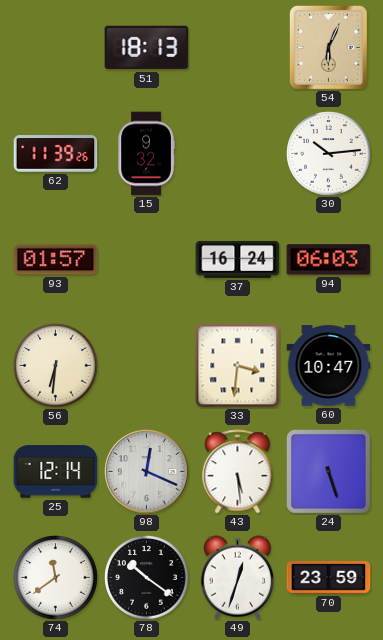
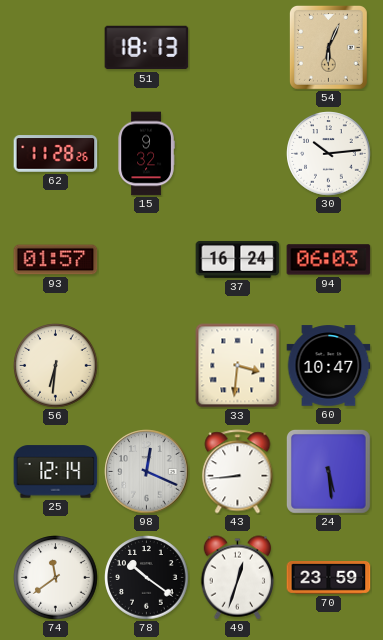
62: 11:39 -> 11:28
43: 5:29 -> 8:44
24: 5:27 -> 5:29
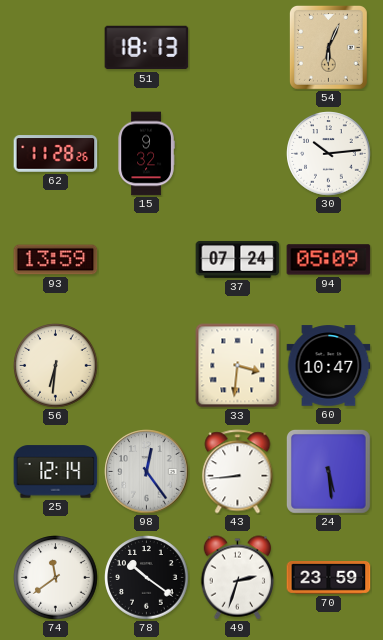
93: 01:57 -> 13:59
37: 16:24 -> 07:24
94: 06:03 -> 05:09
98: 12:19 -> 12:24
49: 12:33 -> 2:33
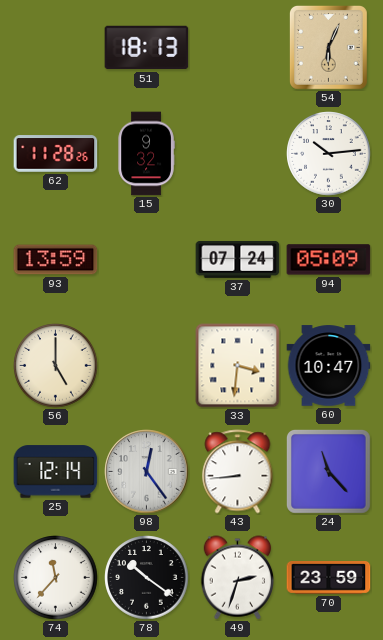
56: 6:31 -> 5:00
24: 5:29 -> 11:23
74: 11:39 -> 11:37
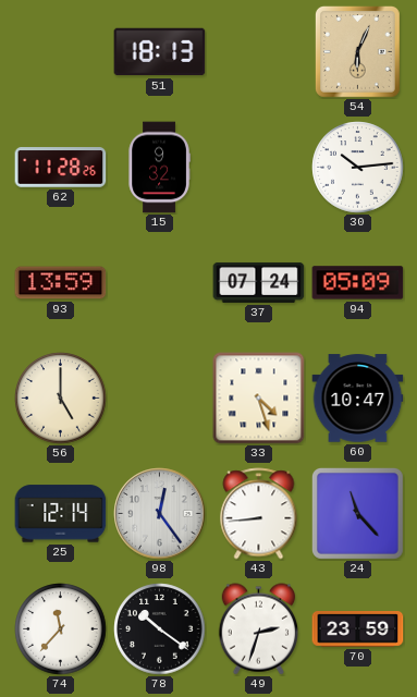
33: 3:31 -> 4:27
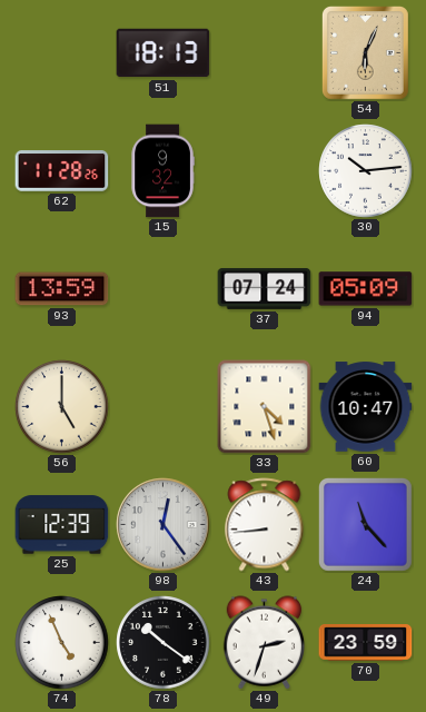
25: 12:14 -> 12:39
74: 11:37 -> 4:56
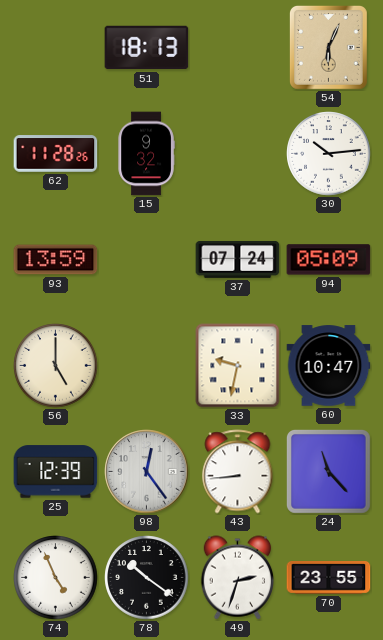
33: 4:27 -> 9:32
70: 23:59 -> 23:55
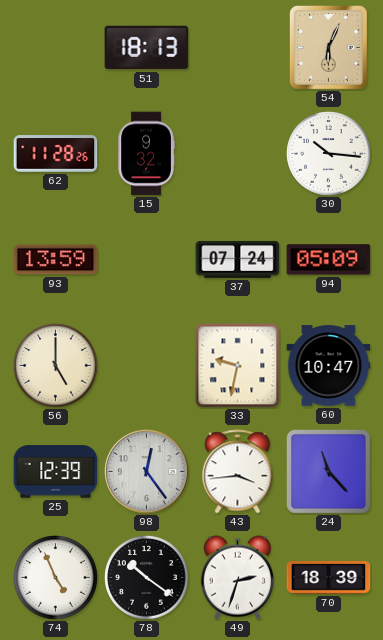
30: 10:14 -> 10:16
43: 8:44 -> 3:44
70: 23:55 -> 18:39
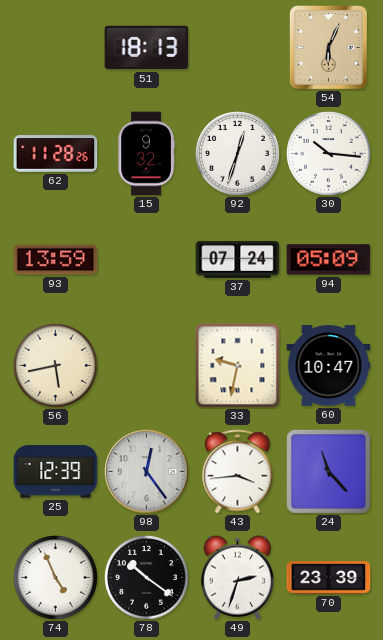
92: none -> 12:33
56: 5:00 -> 5:43
70: 18:39 -> 23:39
